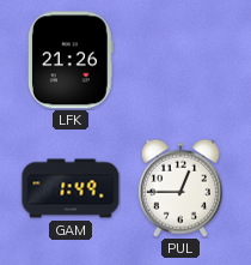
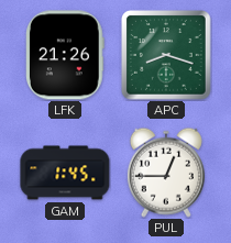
APC: none -> 8:18
GAM: 1:49 -> 1:45
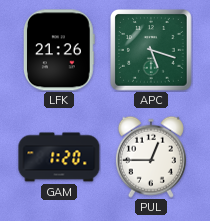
APC: 8:18 -> 5:18
GAM: 1:45 -> 1:20
